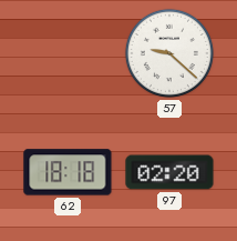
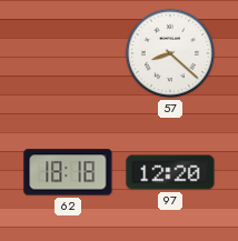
57: 9:22 -> 8:22
97: 02:20 -> 12:20
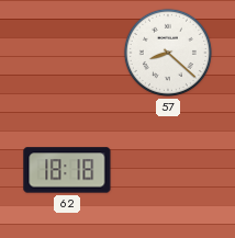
97: 12:20 -> none
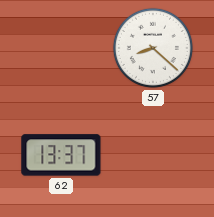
62: 18:18 -> 13:37
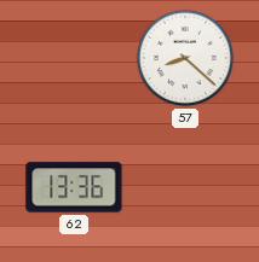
62: 13:37 -> 13:36
